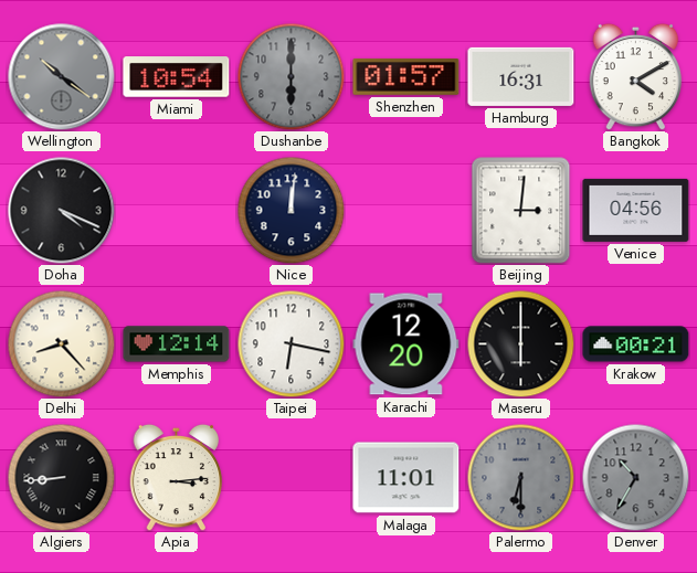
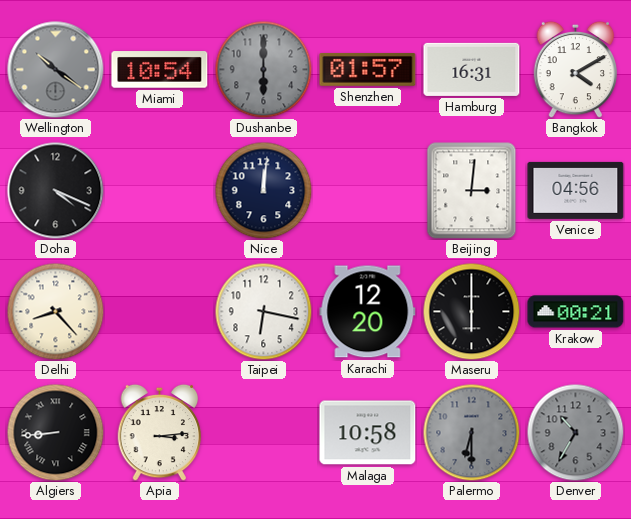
Memphis: 12:14 -> none
Malaga: 11:01 -> 10:58
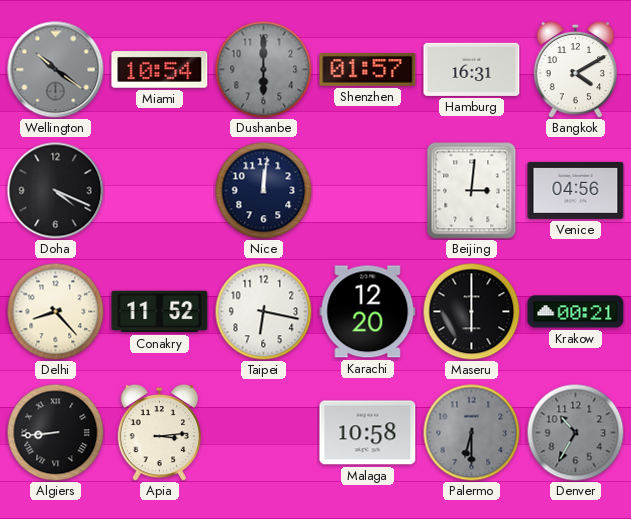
Conakry: none -> 11:52
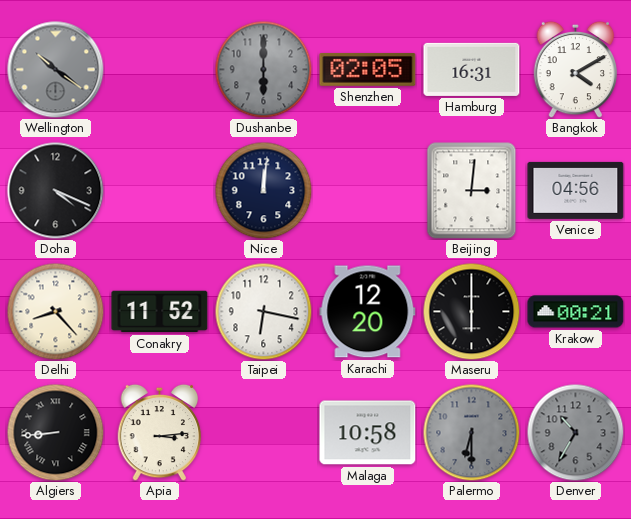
Miami: 10:54 -> none
Shenzhen: 01:57 -> 02:05
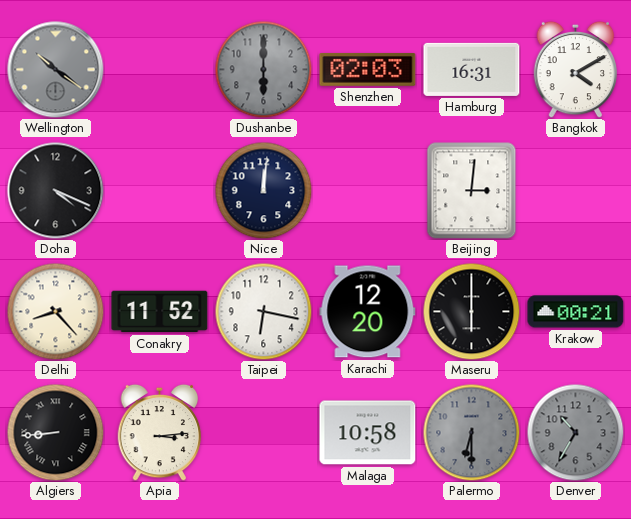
Shenzhen: 02:05 -> 02:03
Venice: 04:56 -> none
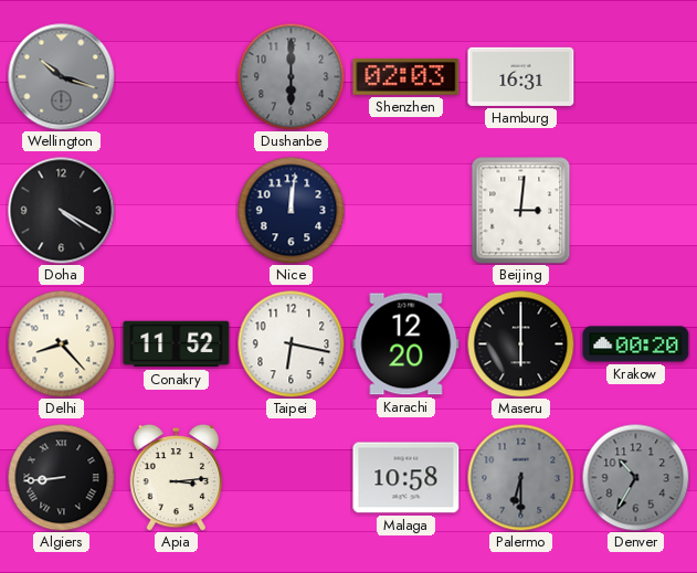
Wellington: 10:21 -> 10:18
Bangkok: 4:10 -> none
Doha: 4:19 -> 4:20
Krakow: 00:21 -> 00:20
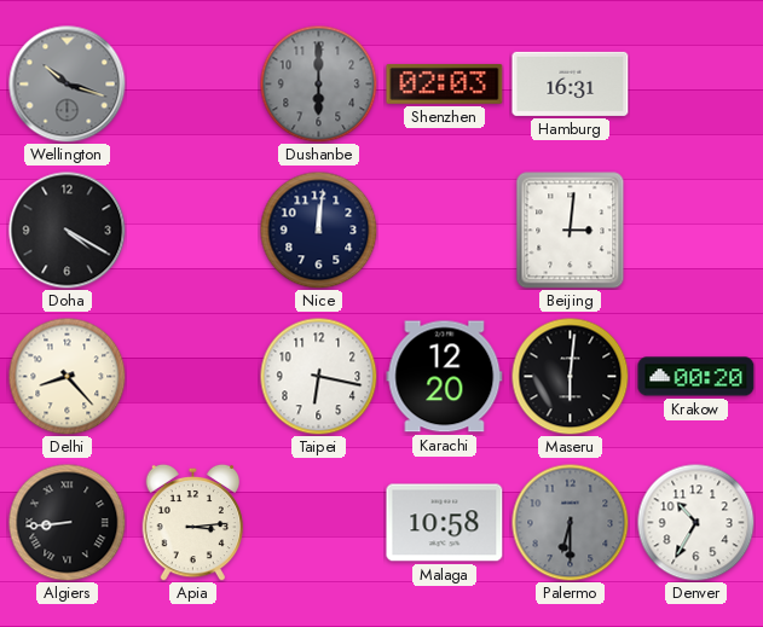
Conakry: 11:52 -> none
Maseru: 6:00 -> 6:01
Denver dial: grey -> white
